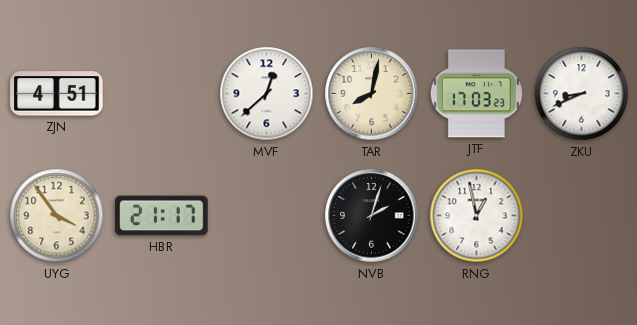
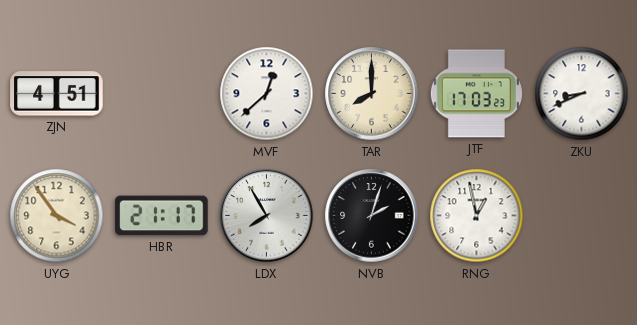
TAR: 8:02 -> 8:00
LDX: none -> 7:55
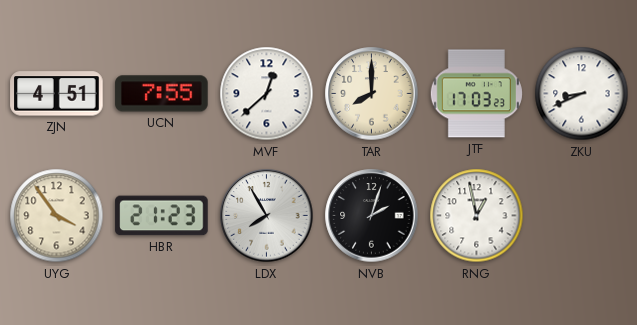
UCN: none -> 7:55
HBR: 21:17 -> 21:23
